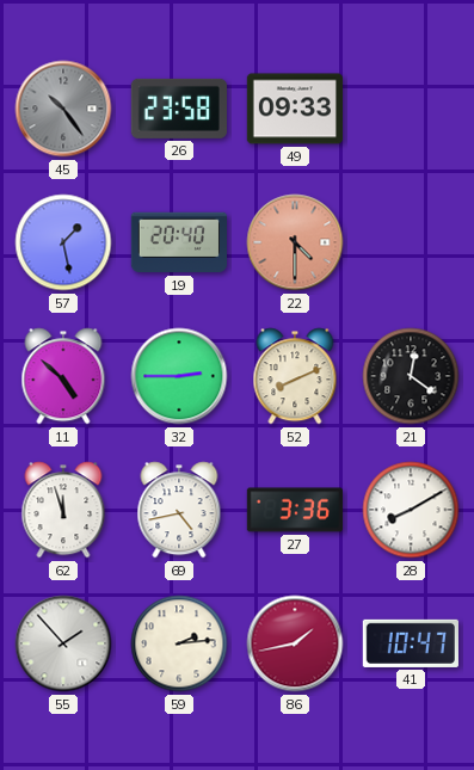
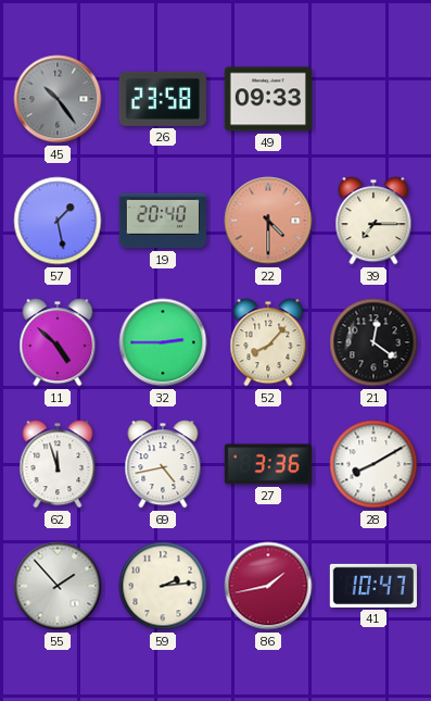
39: none -> 7:15
52: 8:11 -> 8:07
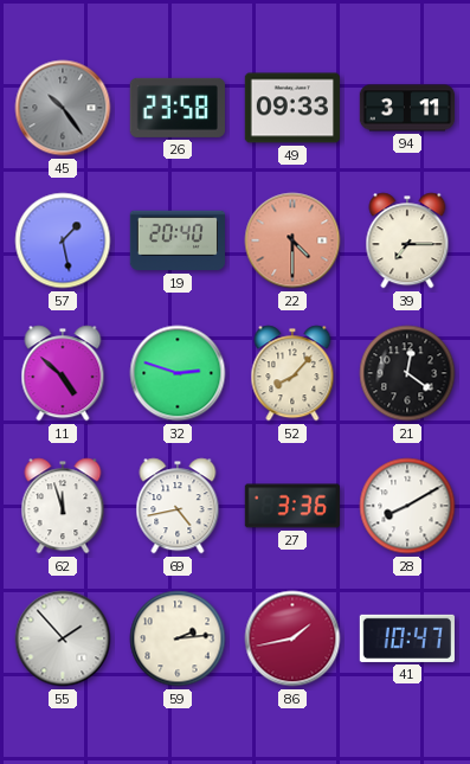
94: none -> 3:11
32: 2:45 -> 2:48
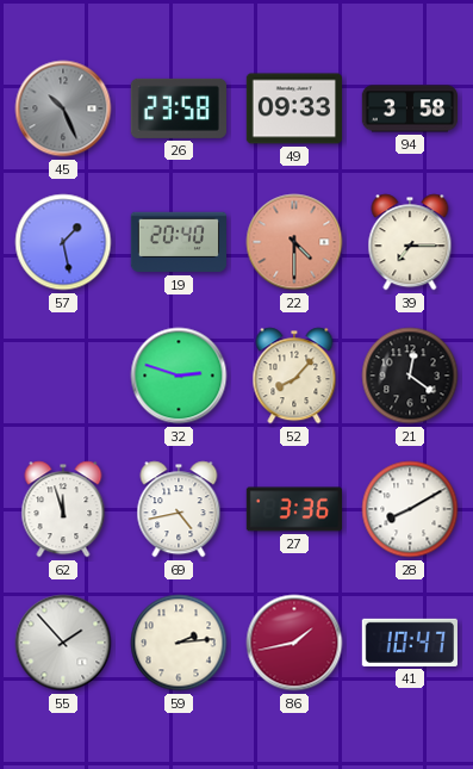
45: 10:24 -> 10:26
94: 3:11 -> 3:58
11: 4:52 -> none
